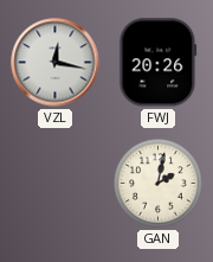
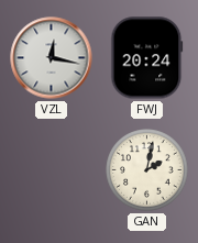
FWJ: 20:26 -> 20:24
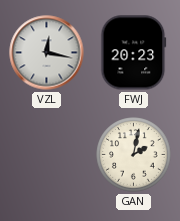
FWJ: 20:24 -> 20:23
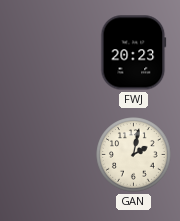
VZL: 12:17 -> none
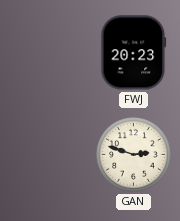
GAN: 2:02 -> 2:48
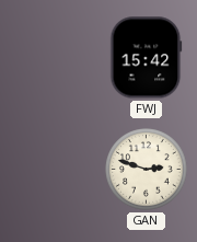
FWJ: 20:23 -> 15:42
